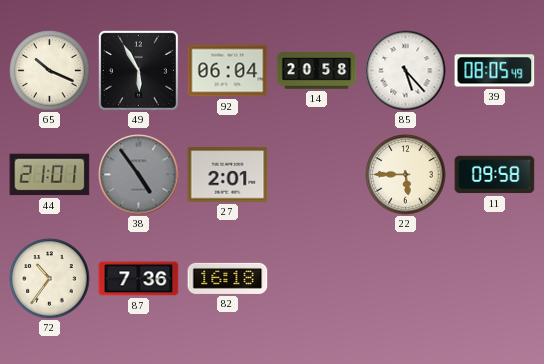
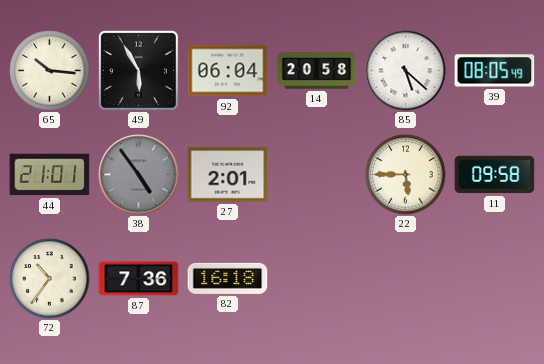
65: 10:19 -> 10:16
85: 5:23 -> 5:22
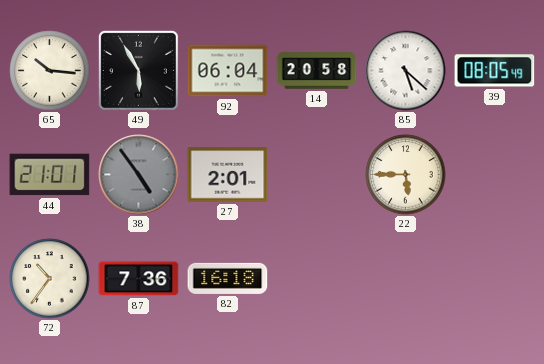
11: 09:58 -> none
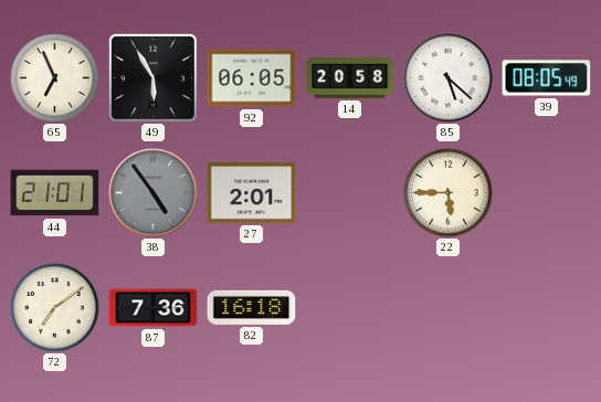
65: 10:16 -> 6:56
92: 06:04 -> 06:05
72: 10:36 -> 7:09
